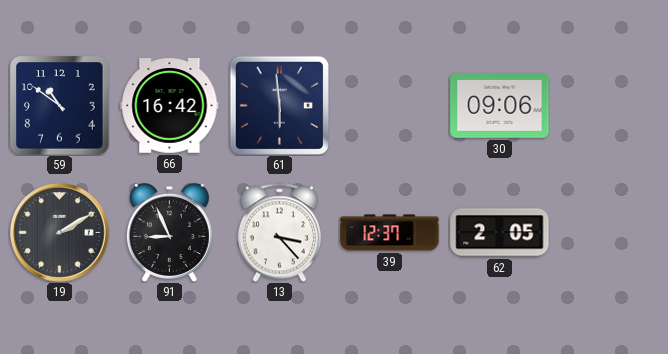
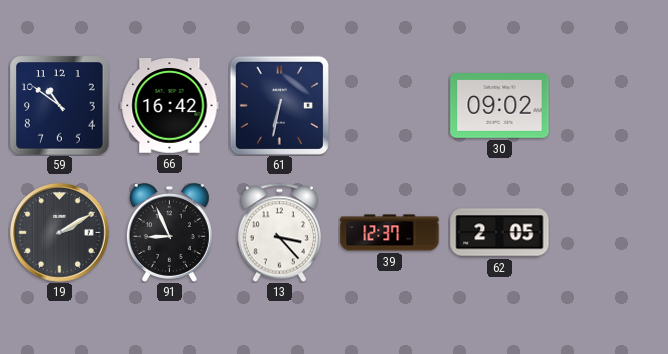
61: 5:59 -> 6:32
30: 09:06 -> 09:02
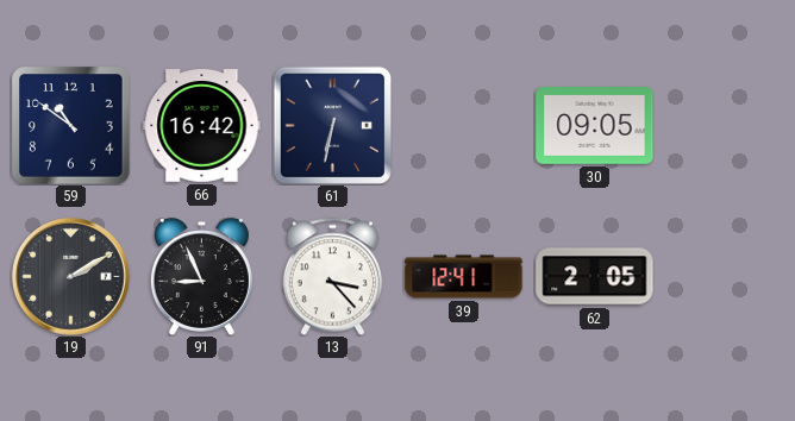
30: 09:02 -> 09:05
39: 12:37 -> 12:41
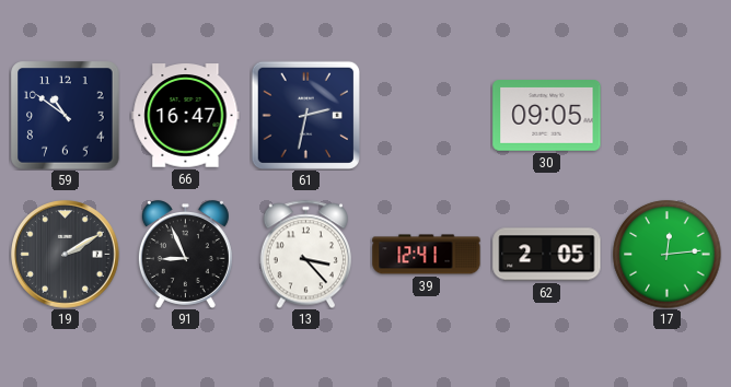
66: 16:42 -> 16:47
61: 6:32 -> 2:32
17: none -> 12:14
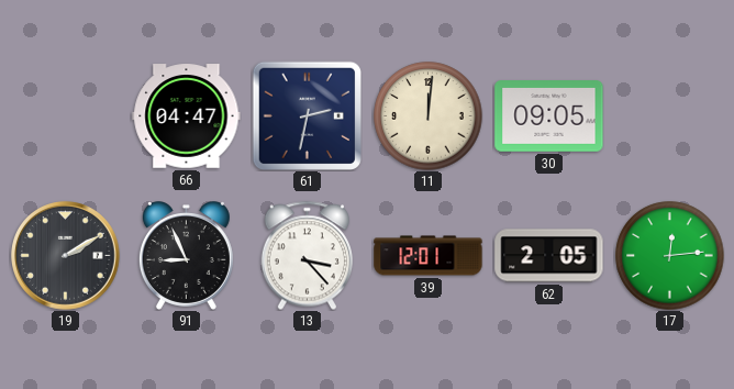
59: 10:51 -> none
66: 16:47 -> 04:47
11: none -> 12:01
39: 12:41 -> 12:01
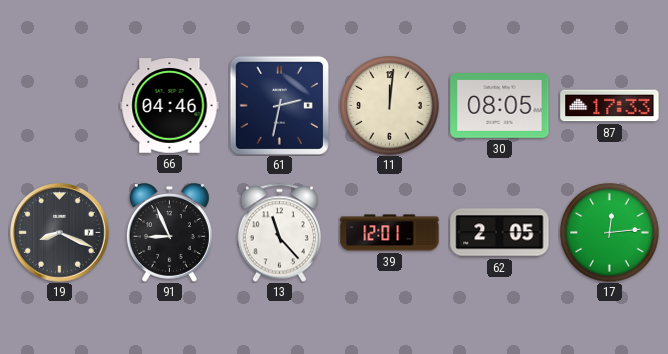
66: 04:47 -> 04:46
30: 09:05 -> 08:05
87: none -> 17:33
19: 2:10 -> 8:19
13: 3:23 -> 11:23
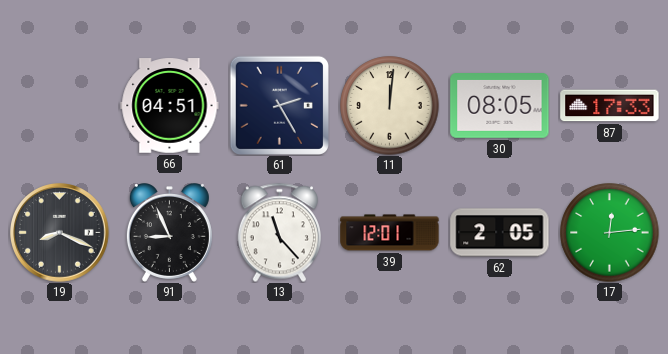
66: 04:46 -> 04:51
61: 2:32 -> 2:25
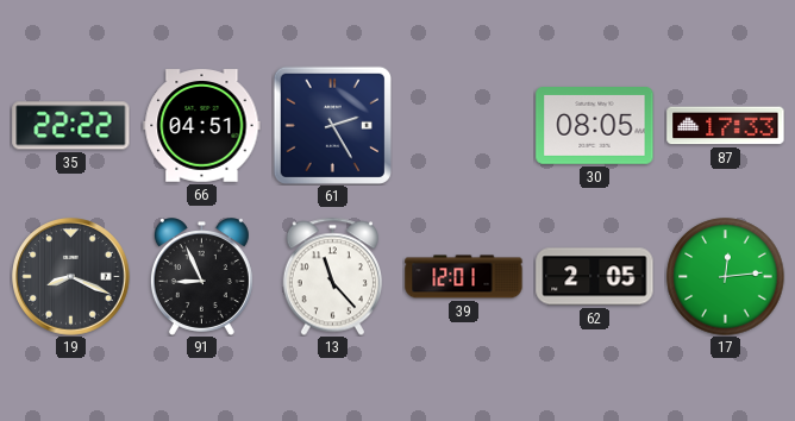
35: none -> 22:22
11: 12:01 -> none
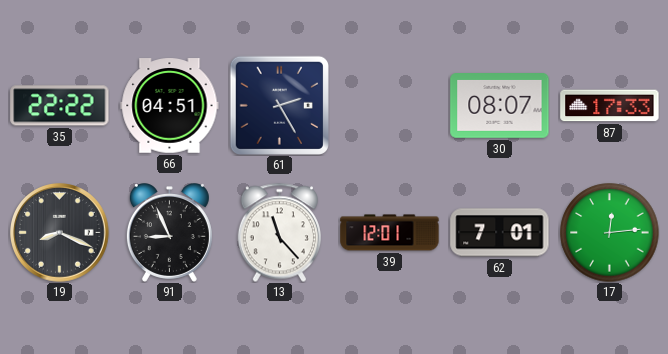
30: 08:05 -> 08:07
62: 2:05 -> 7:01
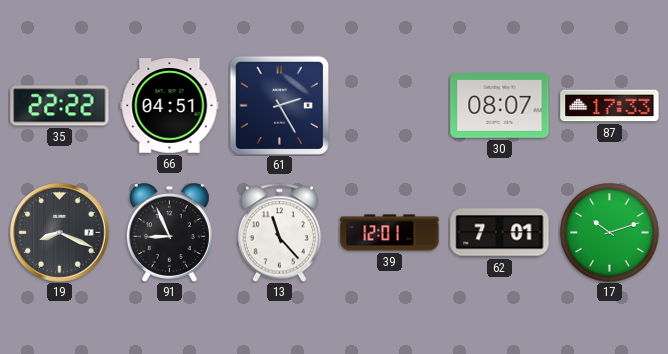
17: 12:14 -> 10:12
